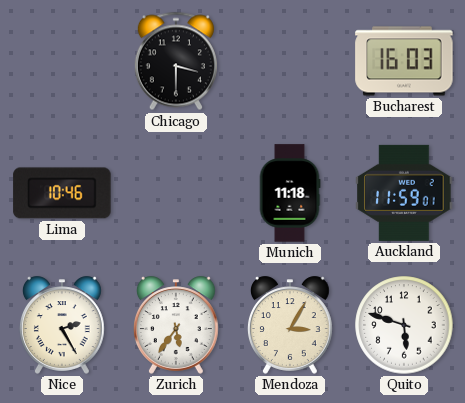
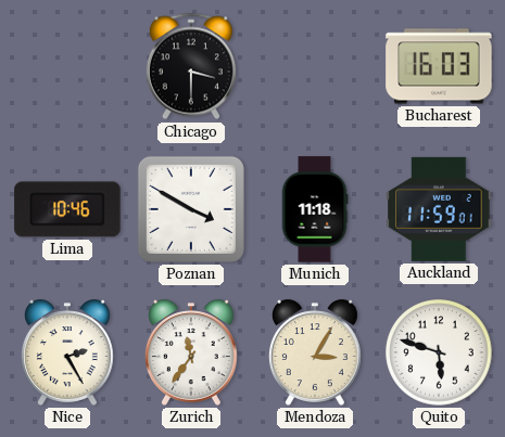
Poznan: none -> 3:50
Zurich: 5:36 -> 11:36
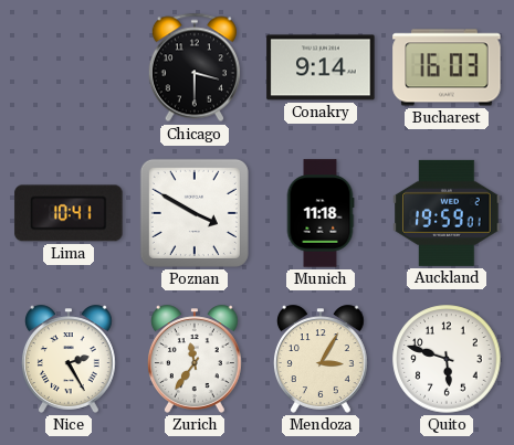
Conakry: none -> 9:14
Lima: 10:46 -> 10:41
Auckland: 11:59 -> 19:59
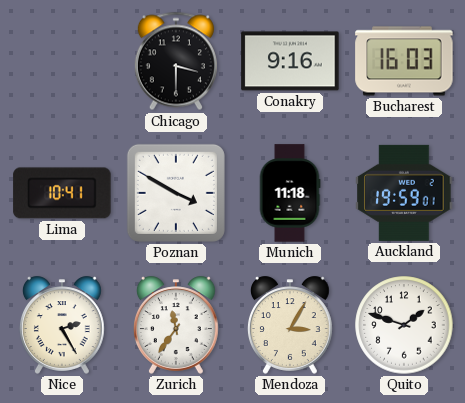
Conakry: 9:14 -> 9:16
Quito: 5:48 -> 1:48
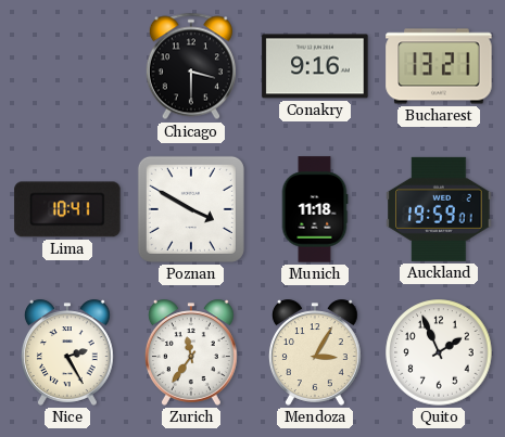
Bucharest: 16:03 -> 13:21
Quito: 1:48 -> 1:56
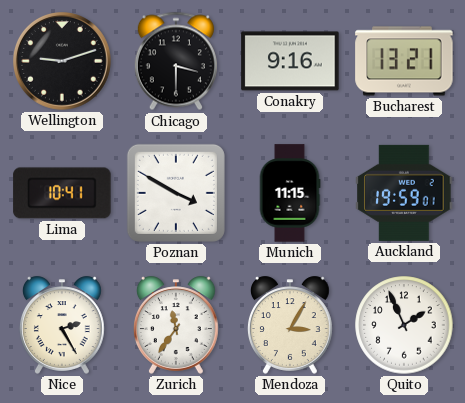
Wellington: none -> 9:12
Munich: 11:18 -> 11:15
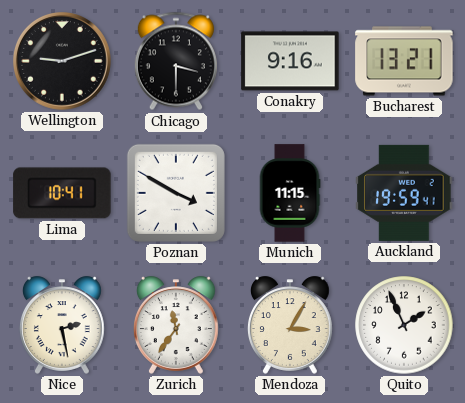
Auckland: 19:59:01 -> 19:59:41
Nice: 2:25 -> 2:28
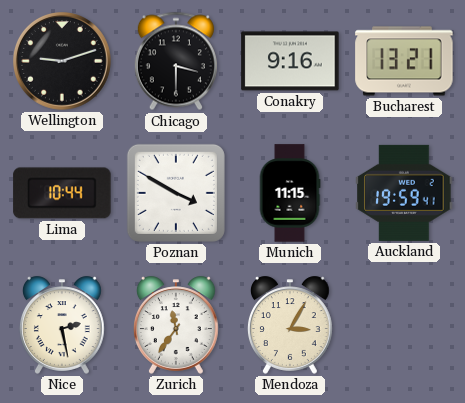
Lima: 10:41 -> 10:44
Quito: 1:56 -> none
